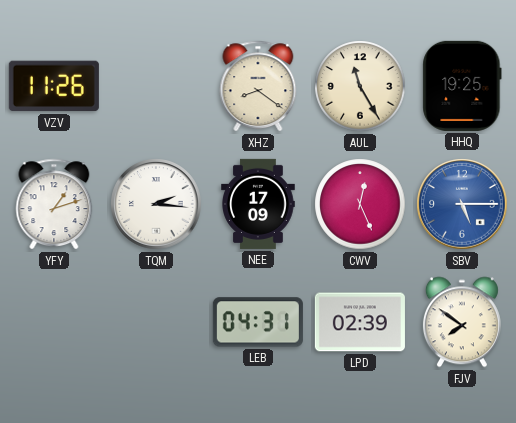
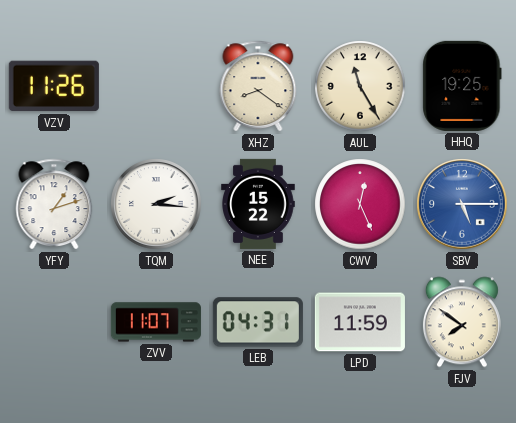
NEE: 17:09 -> 15:22
ZVV: none -> 11:07
LPD: 02:39 -> 11:59
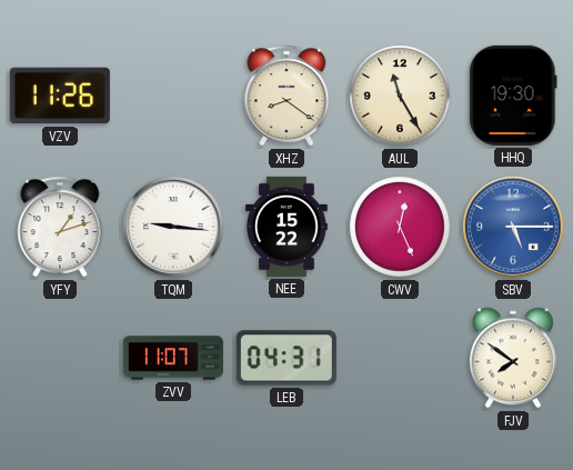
HHQ: 19:25 -> 19:30
TQM: 2:16 -> 9:16
LPD: 11:59 -> none
